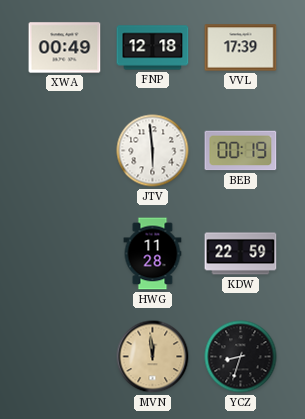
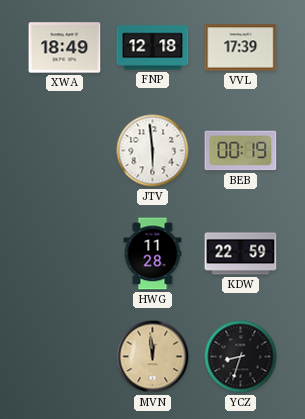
XWA: 00:49 -> 18:49
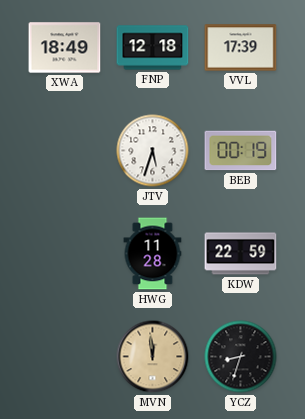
JTV: 5:59 -> 5:33
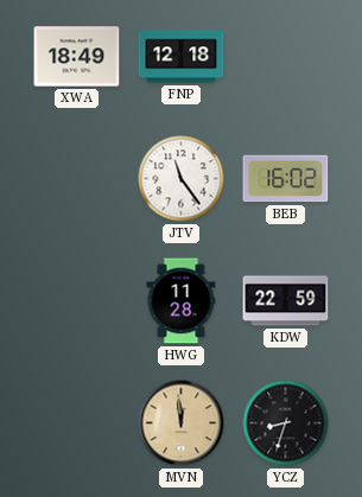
VVL: 17:39 -> none
JTV: 5:33 -> 11:24
BEB: 00:19 -> 16:02
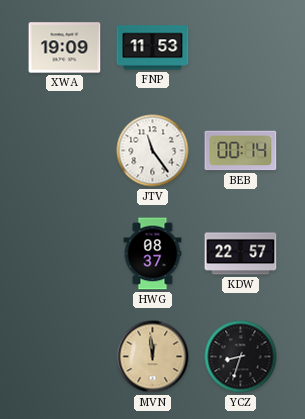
XWA: 18:49 -> 19:09
FNP: 12:18 -> 11:53
BEB: 16:02 -> 00:14
HWG: 11:28 -> 08:37
KDW: 22:59 -> 22:57
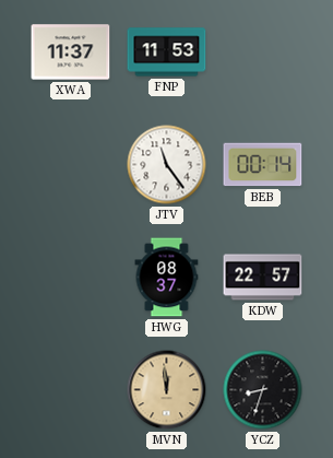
XWA: 19:09 -> 11:37
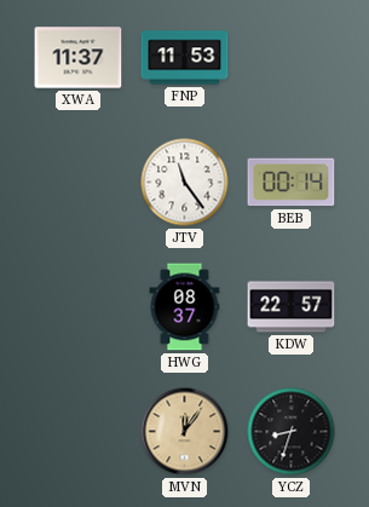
MVN: 11:59 -> 12:06
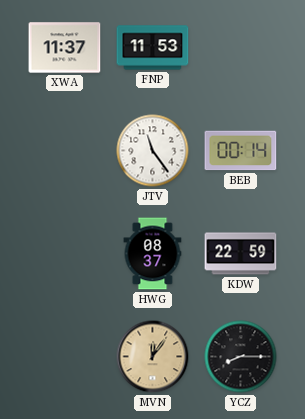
KDW: 22:57 -> 22:59
YCZ: 8:33 -> 8:15
